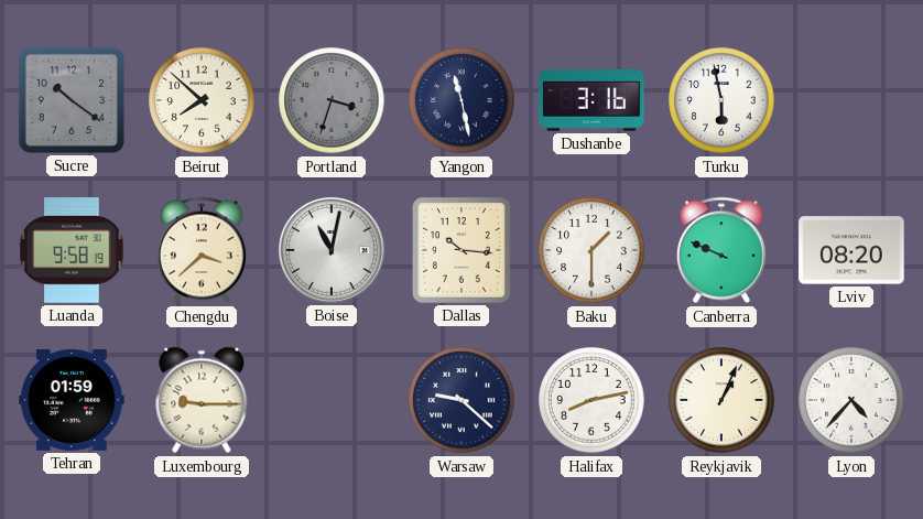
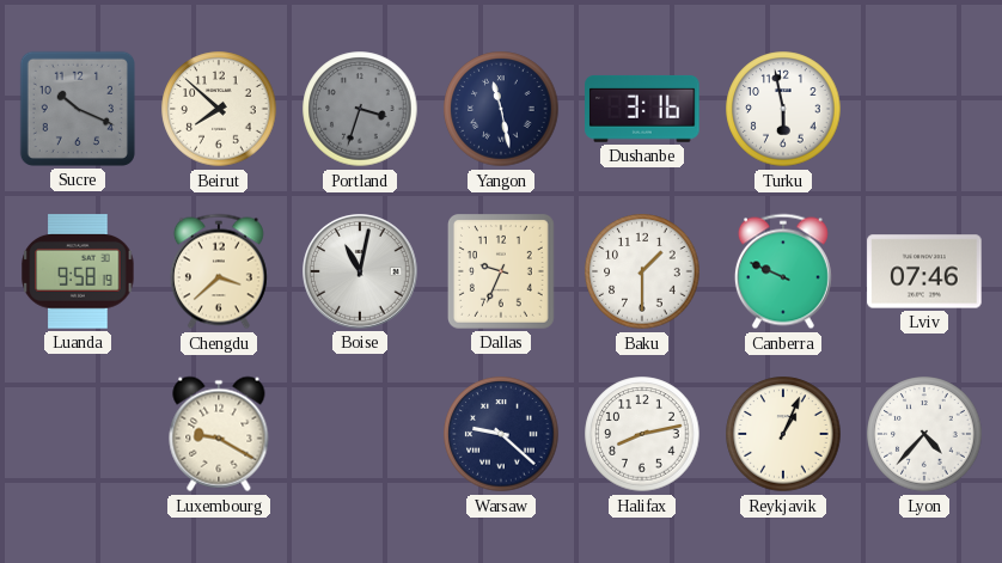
Sucre: 10:21 -> 10:19
Dallas: 10:16 -> 9:34
Lviv: 08:20 -> 07:46
Tehran: 01:59 -> none
Luxembourg: 9:15 -> 9:20
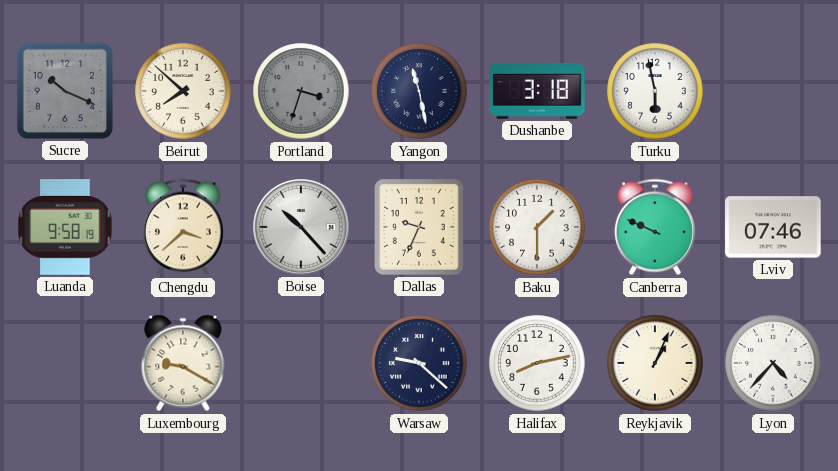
Dushanbe: 3:16 -> 3:18
Boise: 11:02 -> 10:23
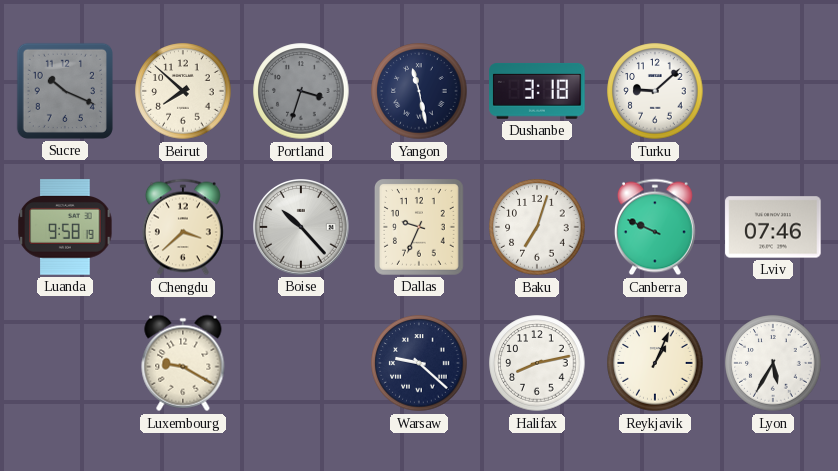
Turku: 5:58 -> 9:08
Baku: 1:30 -> 7:03
Lyon: 4:37 -> 5:35
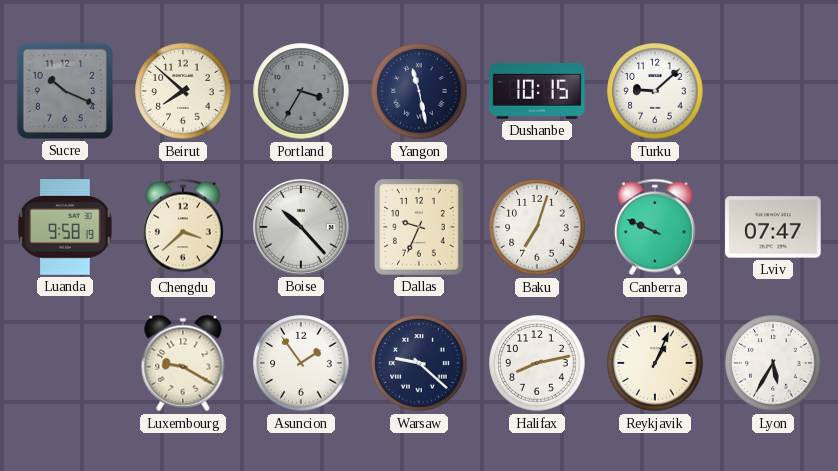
Portland: 3:33 -> 3:35
Dushanbe: 3:18 -> 10:15
Lviv: 07:46 -> 07:47
Asuncion: none -> 1:54
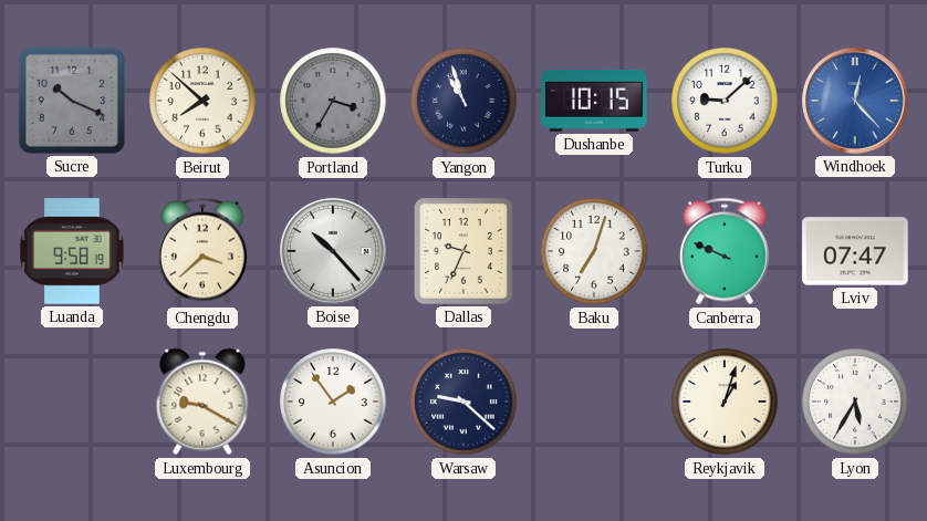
Yangon: 11:28 -> 10:57
Windhoek: none -> 12:23
Halifax: 8:13 -> none
Reykjavik: 1:04 -> 1:03
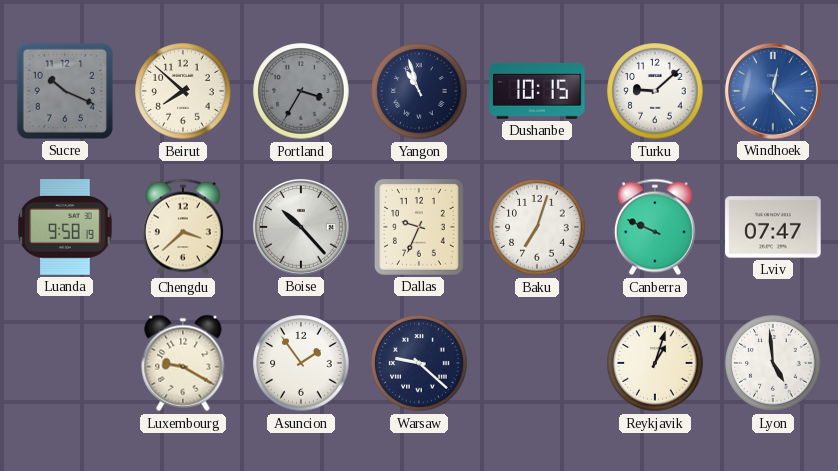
Lyon: 5:35 -> 4:59
